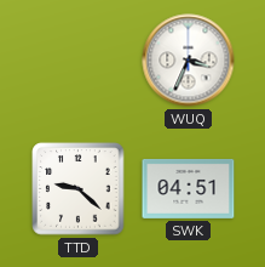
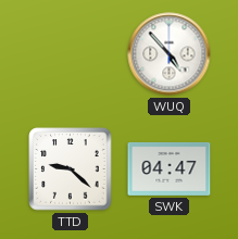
WUQ: 3:34 -> 4:53
SWK: 04:51 -> 04:47
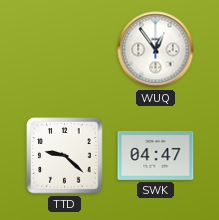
WUQ: 4:53 -> 12:54
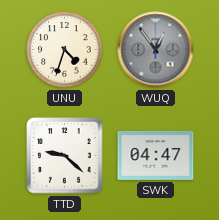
UNU: none -> 4:33
WUQ dial: white -> grey
